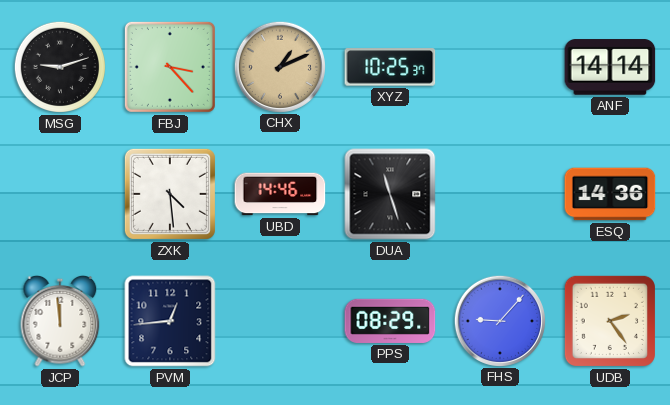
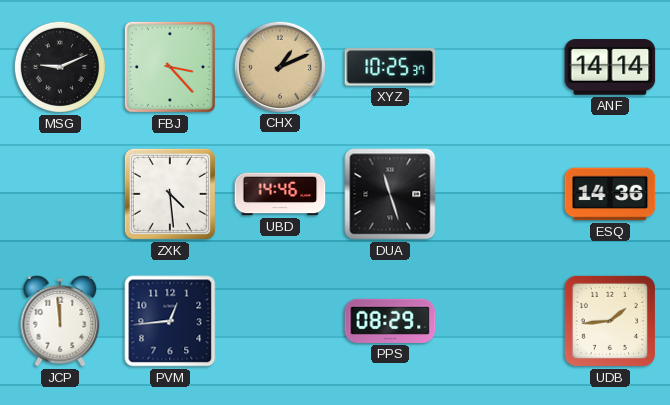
MSG: 9:12 -> 9:11
FHS: 9:07 -> none
UDB: 2:24 -> 1:44
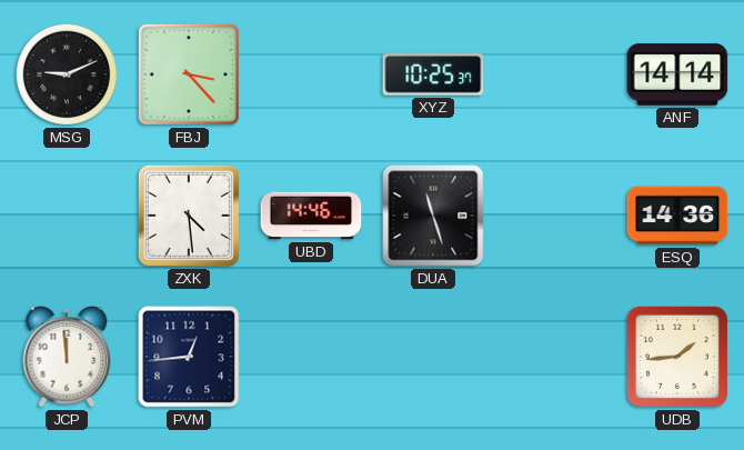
CHX: 1:11 -> none
PPS: 08:29 -> none
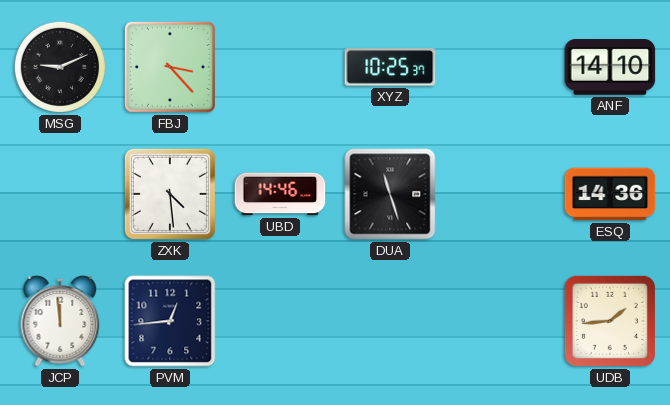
ANF: 14:14 -> 14:10
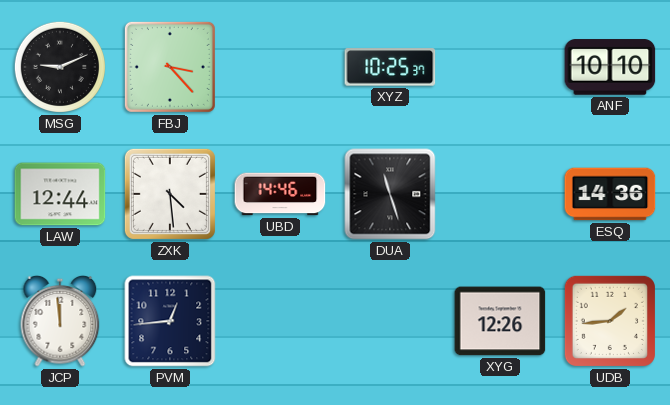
ANF: 14:10 -> 10:10
LAW: none -> 12:44
XYG: none -> 12:26
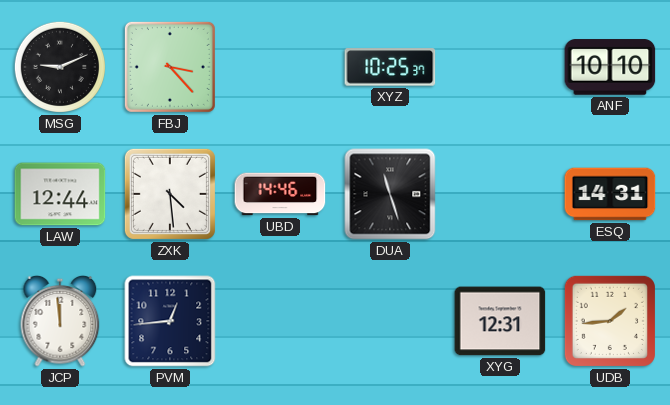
ESQ: 14:36 -> 14:31
XYG: 12:26 -> 12:31
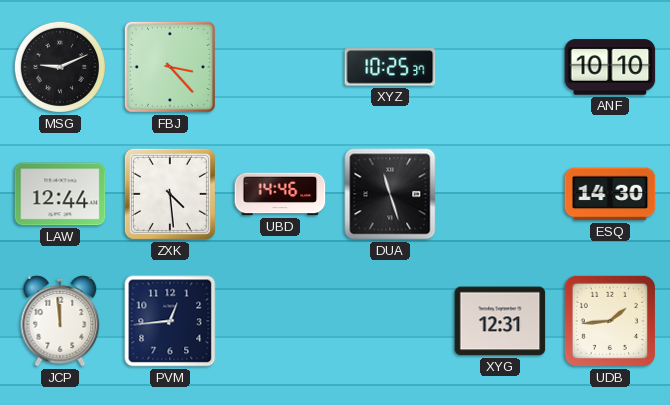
ESQ: 14:31 -> 14:30
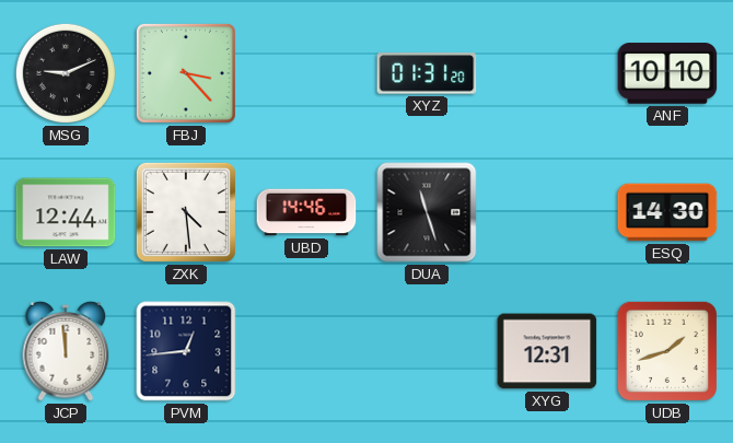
XYZ: 10:25 -> 01:31
UDB: 1:44 -> 1:42
